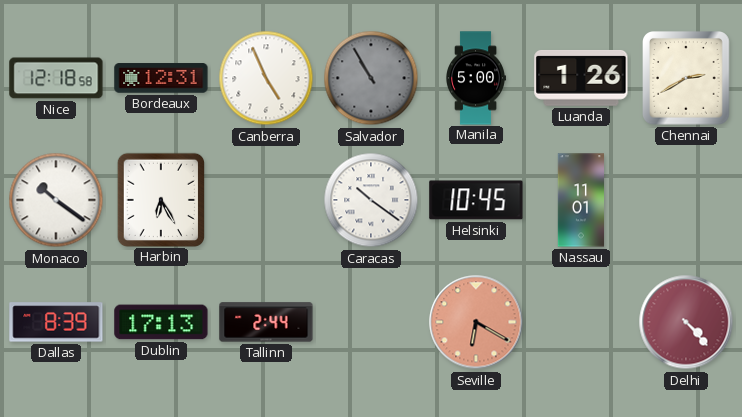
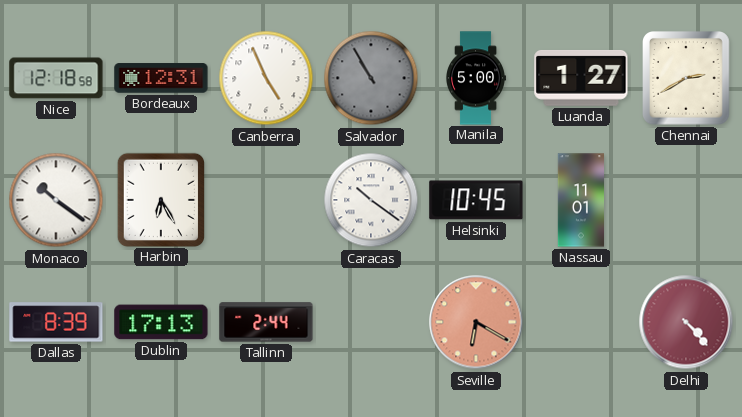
Luanda: 1:26 -> 1:27
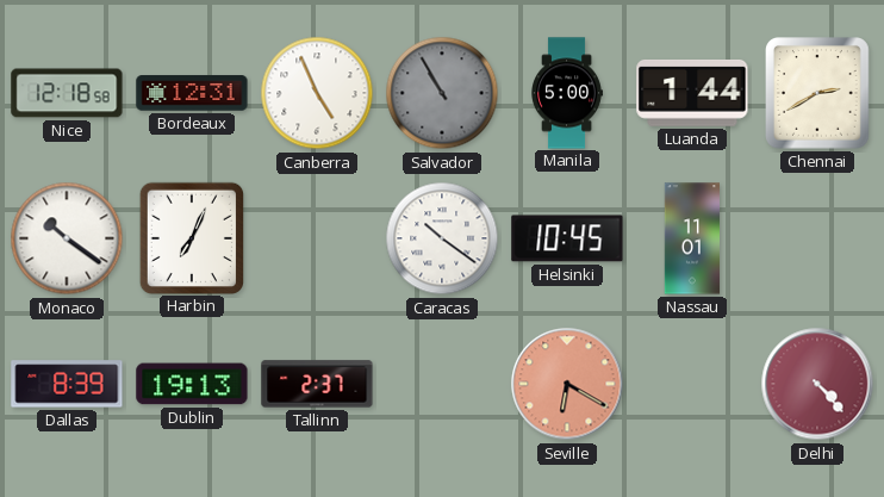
Luanda: 1:27 -> 1:44
Harbin: 6:25 -> 7:04
Dublin: 17:13 -> 19:13
Tallinn: 2:44 -> 2:37
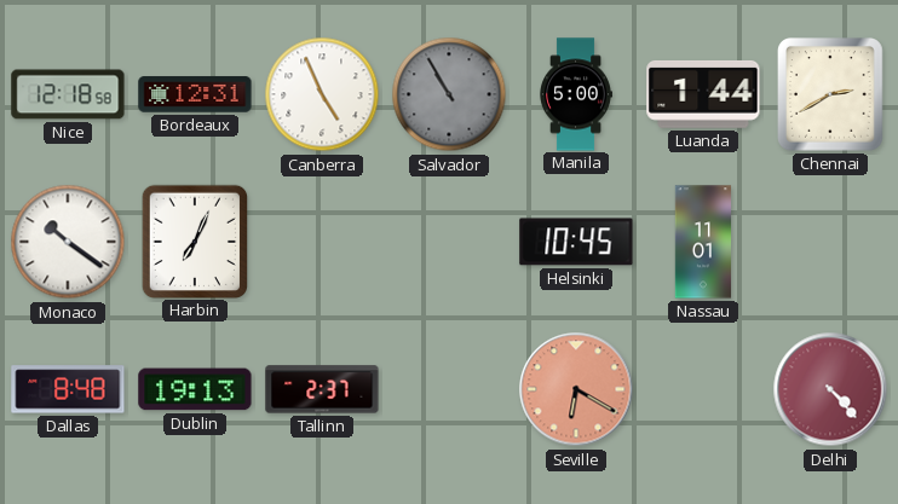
Caracas: 10:21 -> none
Dallas: 8:39 -> 8:48
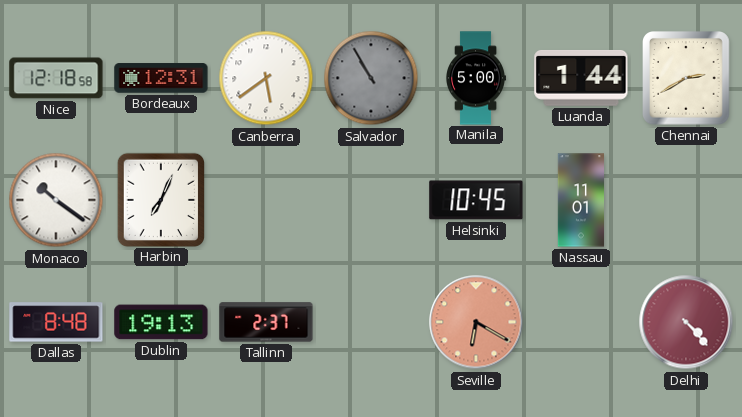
Canberra: 4:56 -> 5:39
